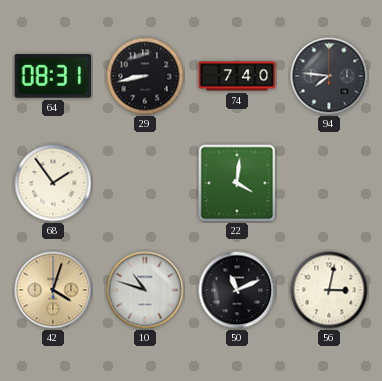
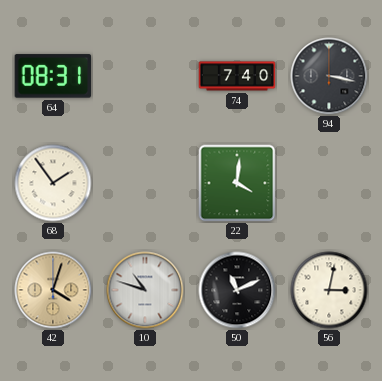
29: 8:43 -> none
94: 7:46 -> 3:17
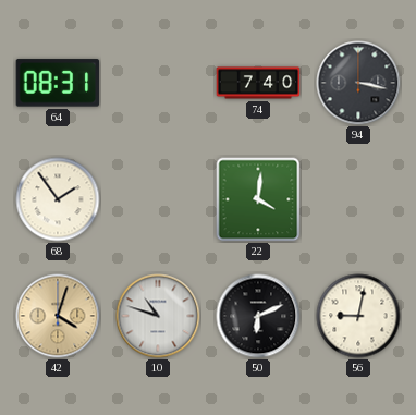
50: 11:11 -> 6:11
56: 3:02 -> 9:02
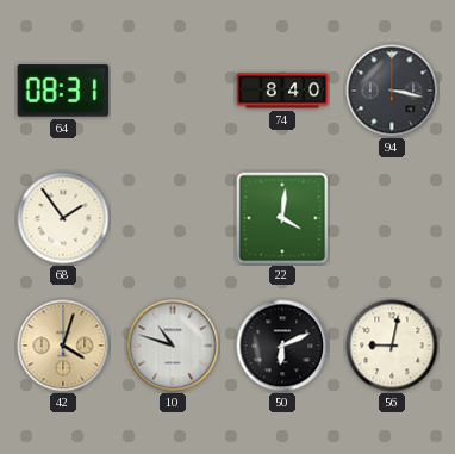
74: 7:40 -> 8:40
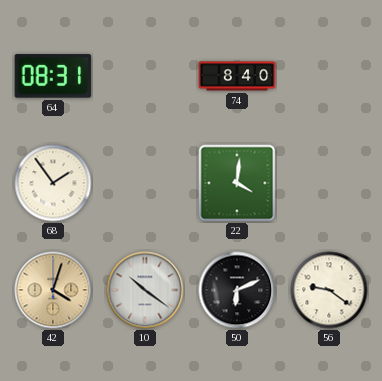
94: 3:17 -> none
10: 10:48 -> 10:21
56: 9:02 -> 9:21
